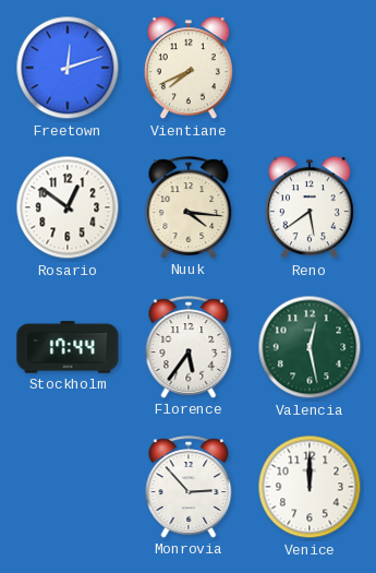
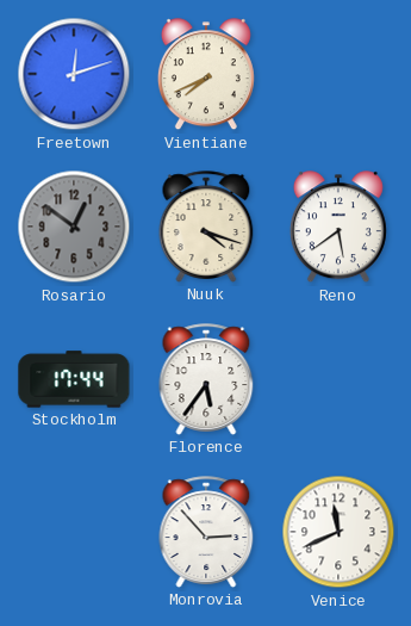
Rosario dial: white -> grey
Nuuk: 4:16 -> 4:18
Valencia: 12:28 -> none
Venice: 12:00 -> 11:41
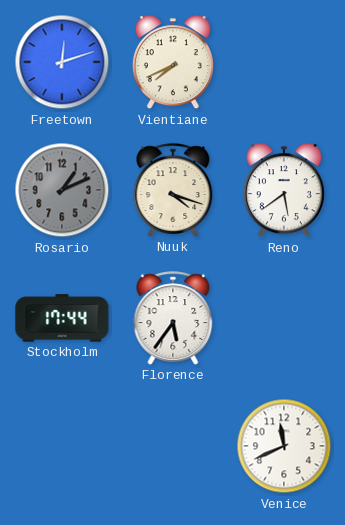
Rosario: 12:51 -> 1:11
Monrovia: 2:53 -> none
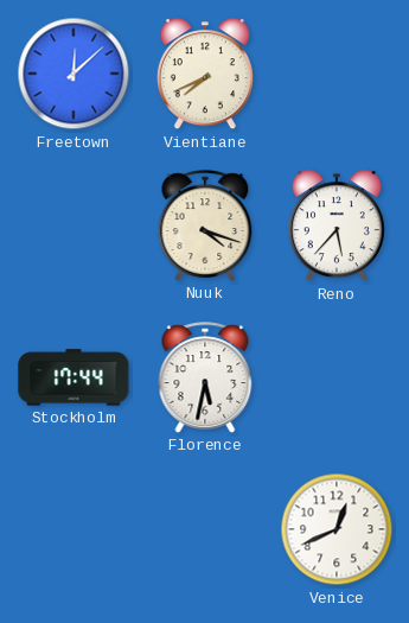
Freetown: 12:12 -> 12:08
Rosario: 1:11 -> none
Reno: 5:39 -> 5:37
Florence: 5:36 -> 5:32
Venice: 11:41 -> 12:41
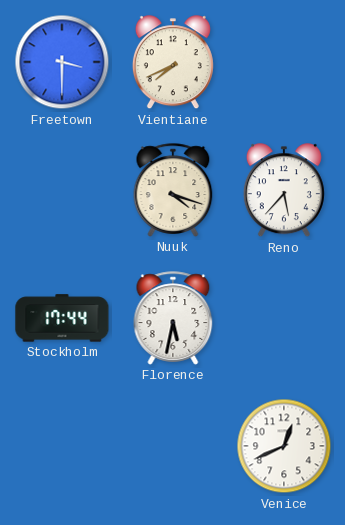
Freetown: 12:08 -> 3:30
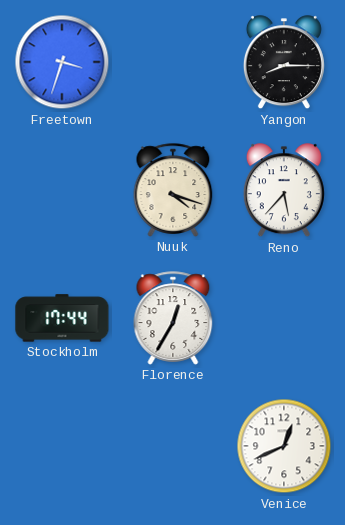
Freetown: 3:30 -> 3:33
Vientiane: 7:41 -> none
Yangon: none -> 8:15
Florence: 5:32 -> 12:35
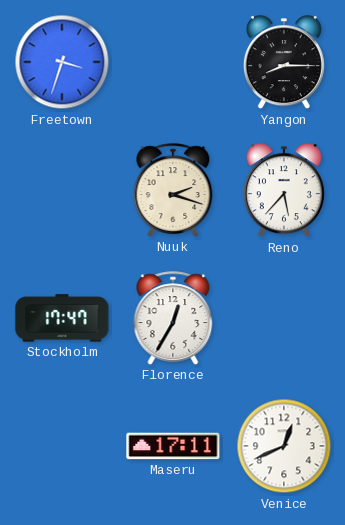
Nuuk: 4:18 -> 2:18
Stockholm: 17:44 -> 17:47
Maseru: none -> 17:11
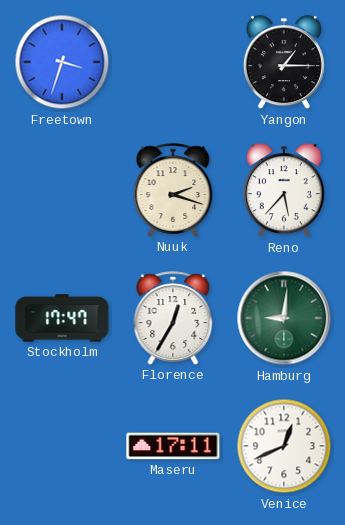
Yangon: 8:15 -> 1:15
Hamburg: none -> 9:01
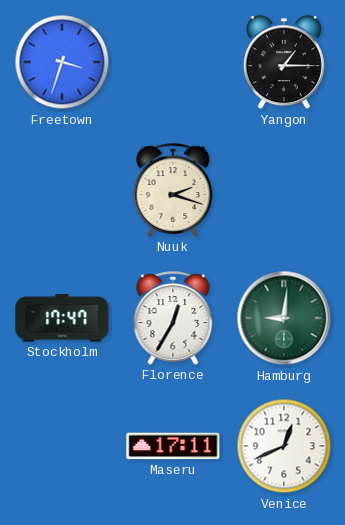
Reno: 5:37 -> none
